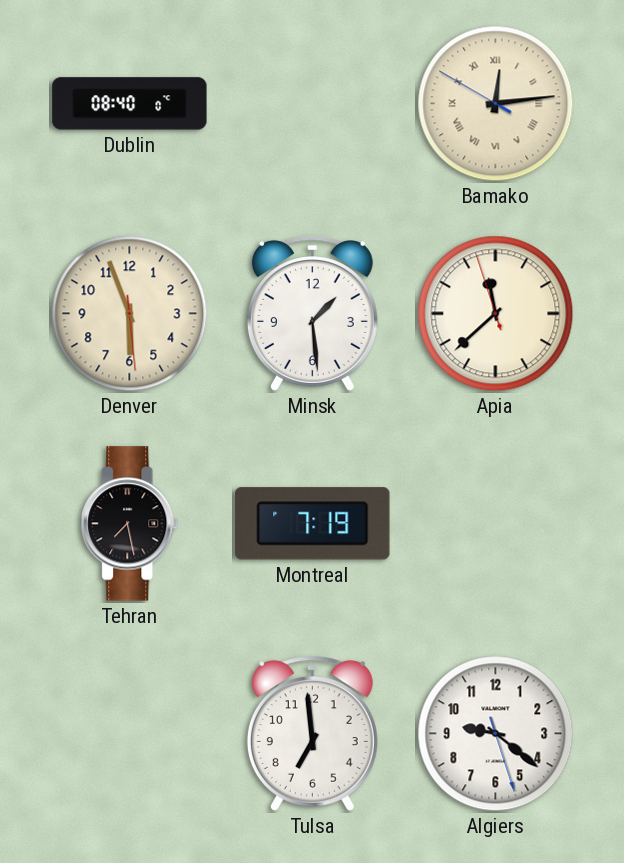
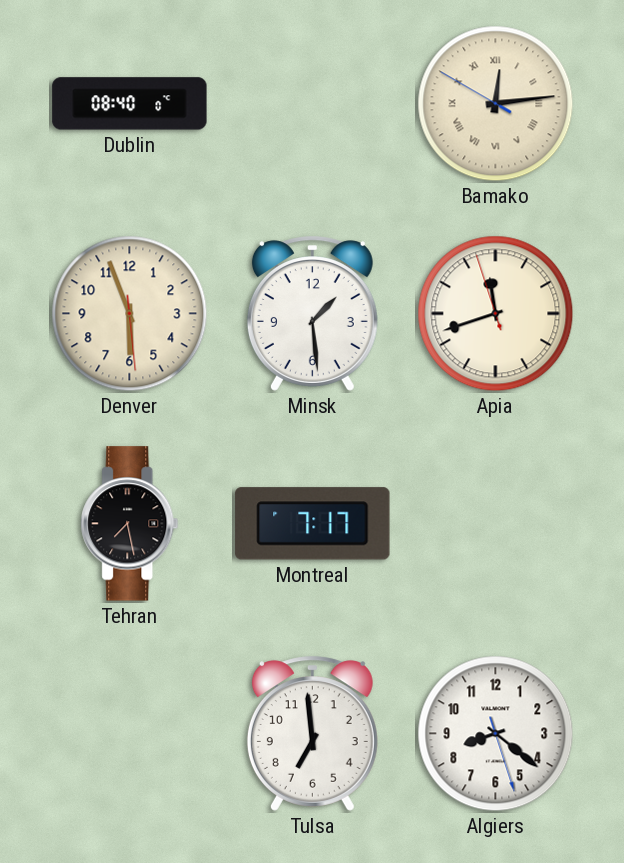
Apia: 11:37 -> 11:41
Montreal: 7:19 -> 7:17
Algiers: 9:21 -> 8:21
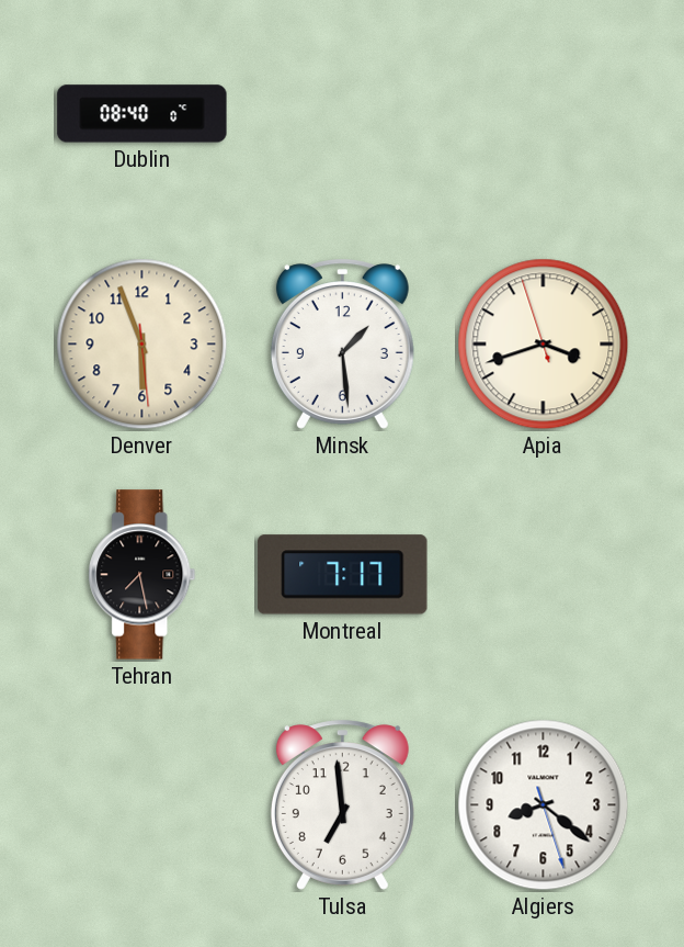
Bamako: 12:13 -> none
Apia: 11:41 -> 3:41
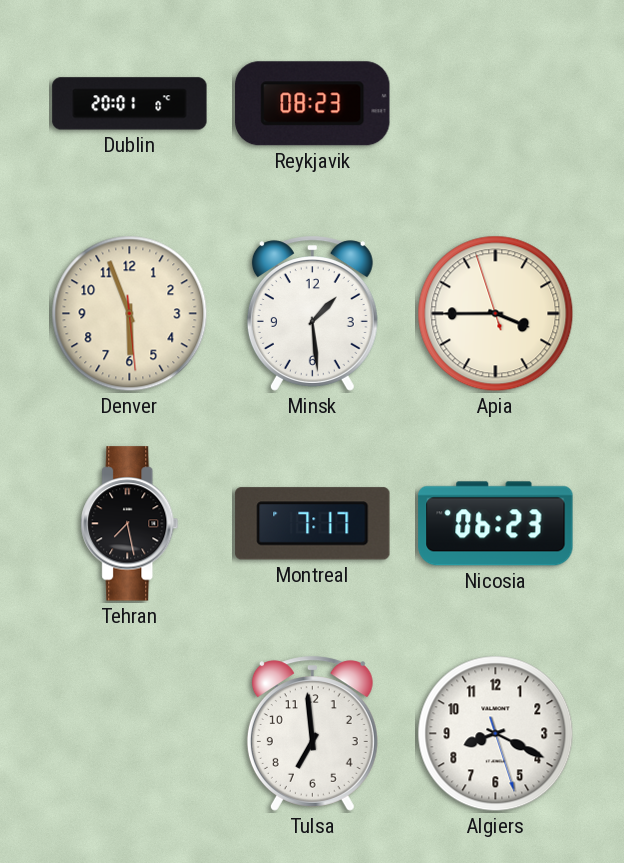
Dublin: 08:40 -> 20:01
Reykjavik: none -> 08:23
Apia: 3:41 -> 3:44
Nicosia: none -> 06:23
Algiers: 8:21 -> 8:19
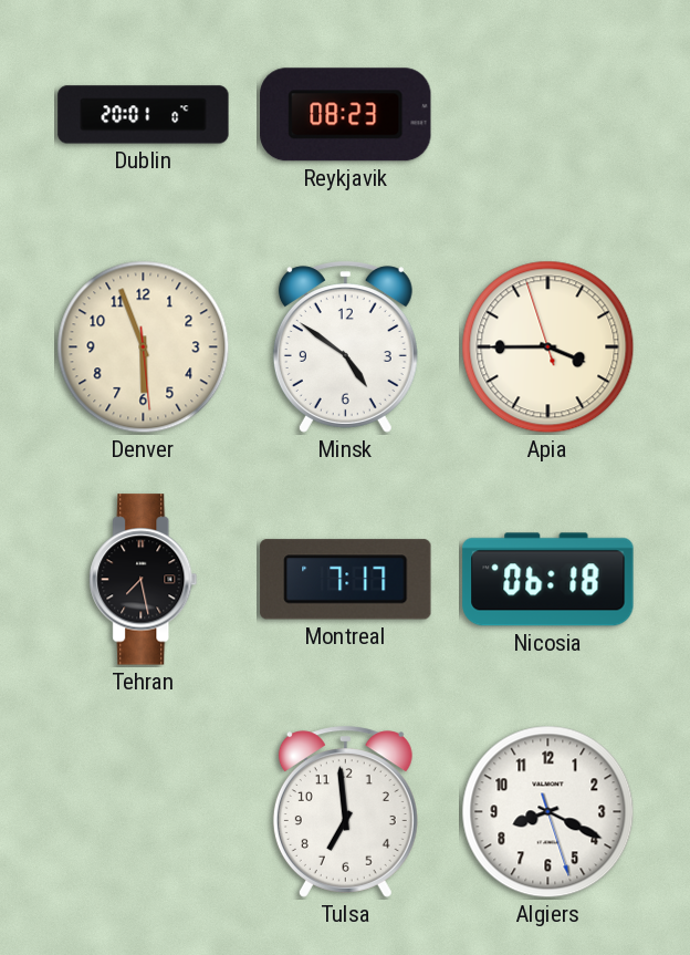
Minsk: 1:29 -> 4:51
Nicosia: 06:23 -> 06:18
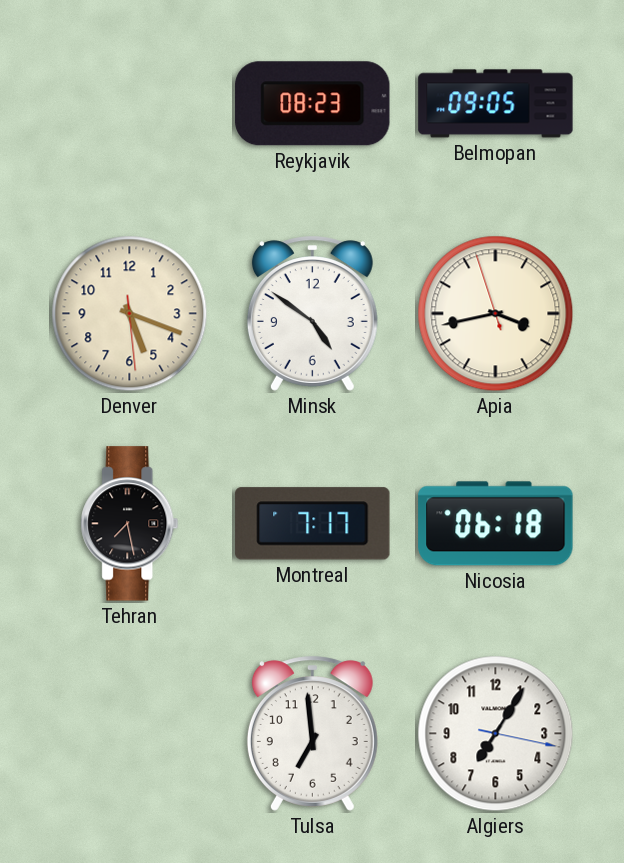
Dublin: 20:01 -> none
Belmopan: none -> 09:05
Denver: 5:56 -> 5:18
Apia: 3:44 -> 3:42
Algiers: 8:19 -> 7:05
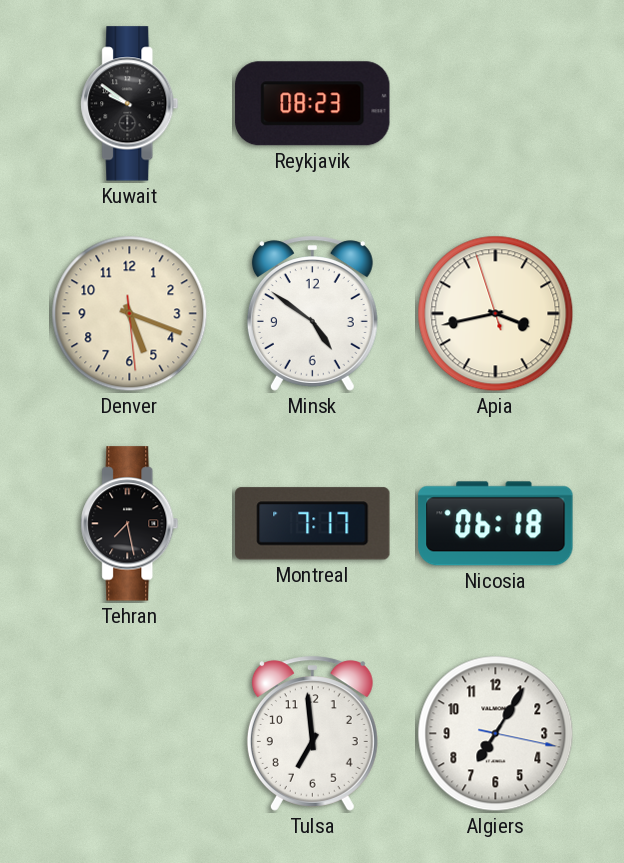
Kuwait: none -> 9:51
Belmopan: 09:05 -> none
